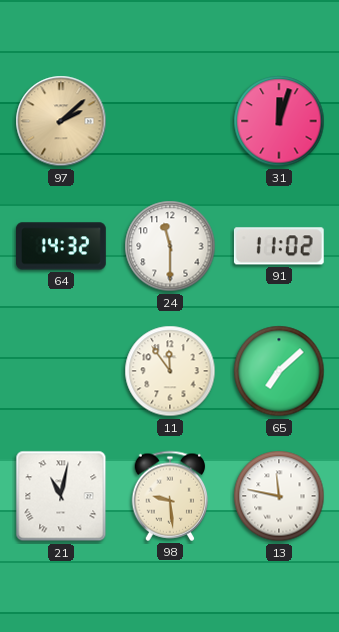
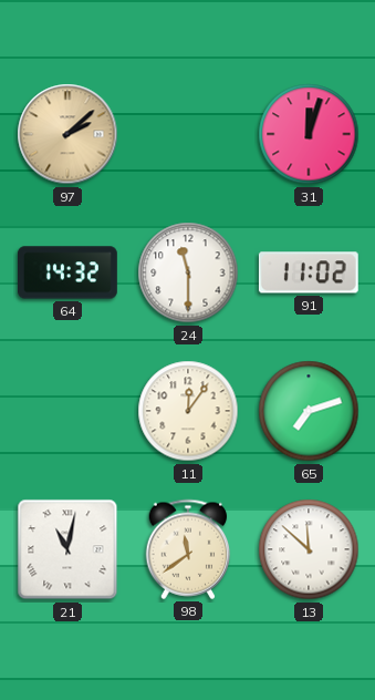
11: 11:54 -> 12:06
65: 7:08 -> 7:12
98: 9:29 -> 11:39
13: 11:47 -> 11:52
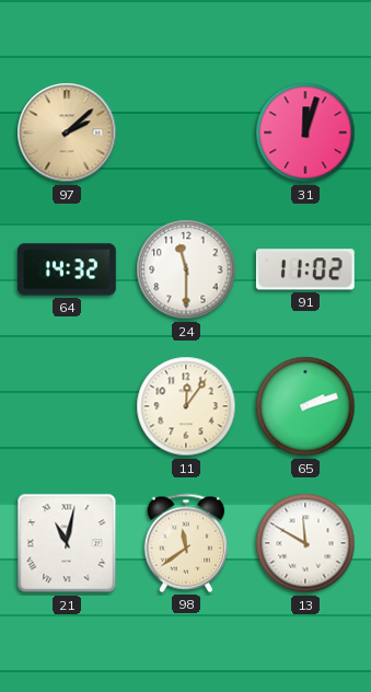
65: 7:12 -> 2:12
13: 11:52 -> 11:50
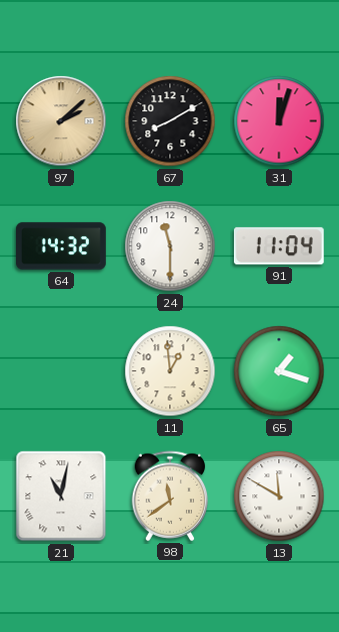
67: none -> 8:10
91: 11:02 -> 11:04
11: 12:06 -> 12:59
65: 2:12 -> 1:18
